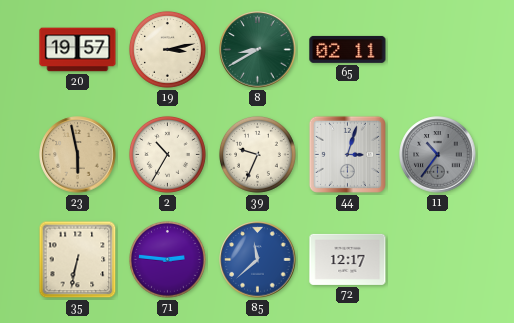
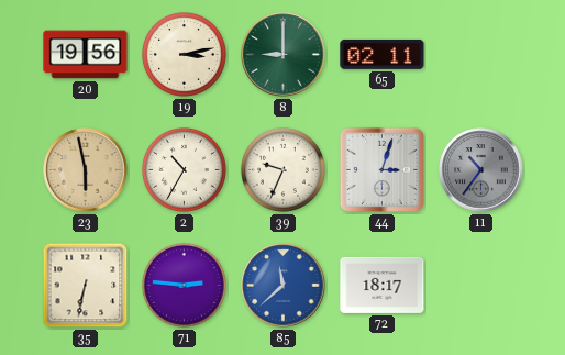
20: 19:57 -> 19:56
8: 8:40 -> 9:00
72: 12:17 -> 18:17
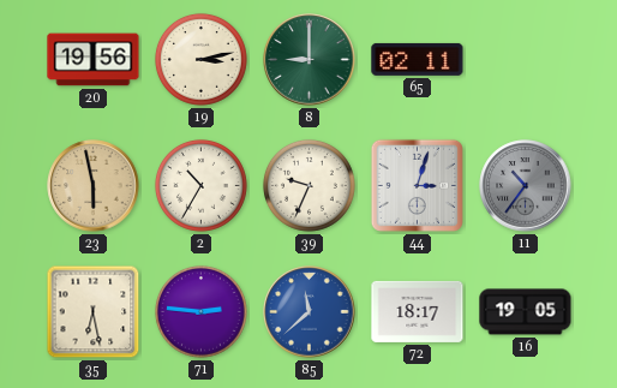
35: 6:32 -> 6:28
16: none -> 19:05
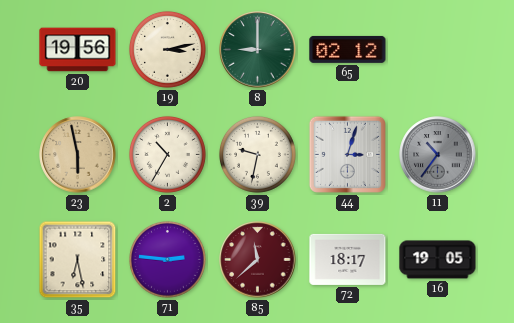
65: 02:11 -> 02:12
39: 9:34 -> 9:32
85 dial: blue -> burgundy
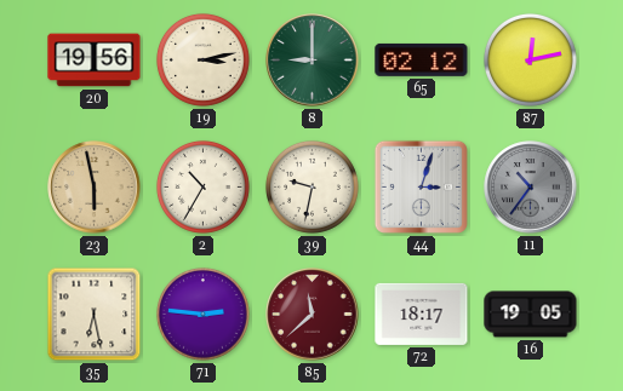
87: none -> 12:13
